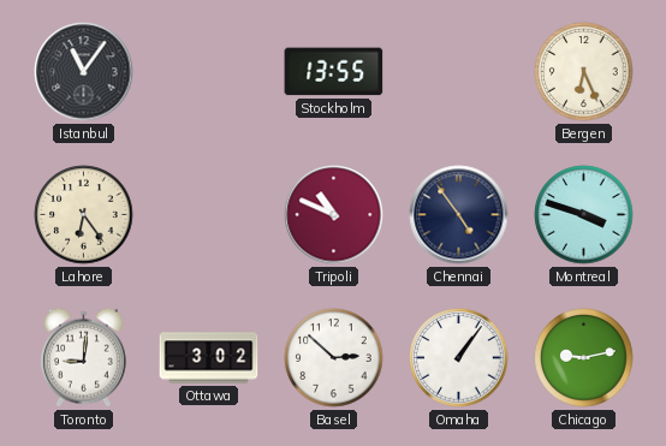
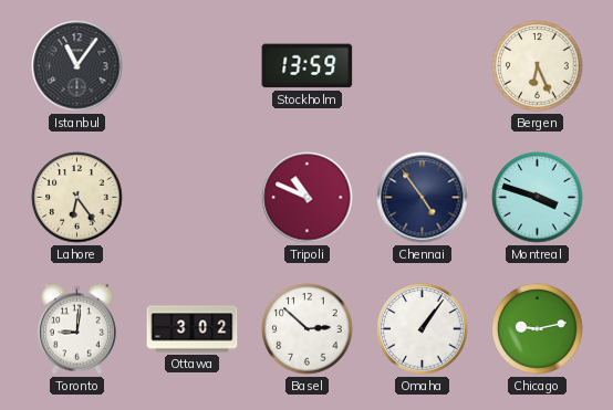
Stockholm: 13:55 -> 13:59
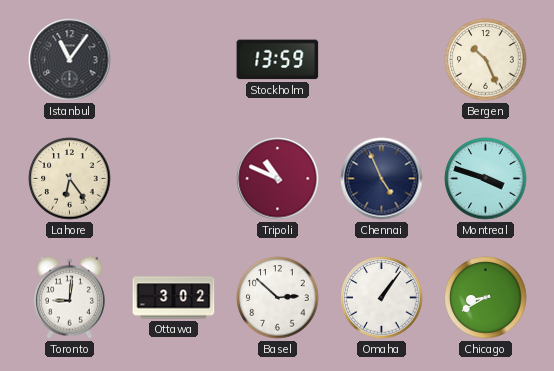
Bergen: 6:26 -> 10:26
Chennai: 4:54 -> 4:56
Chicago: 9:13 -> 8:40
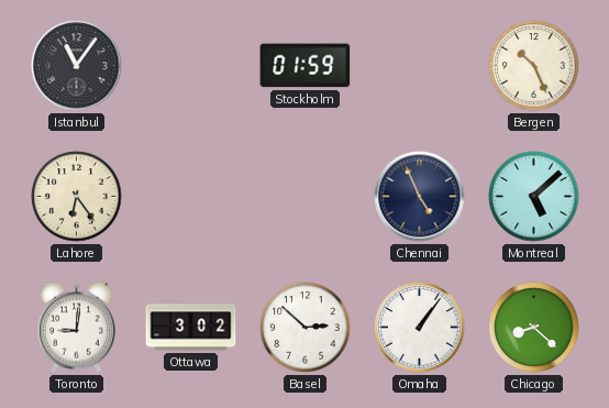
Stockholm: 13:59 -> 01:59
Tripoli: 10:49 -> none
Montreal: 3:48 -> 5:08
Chicago: 8:40 -> 8:22
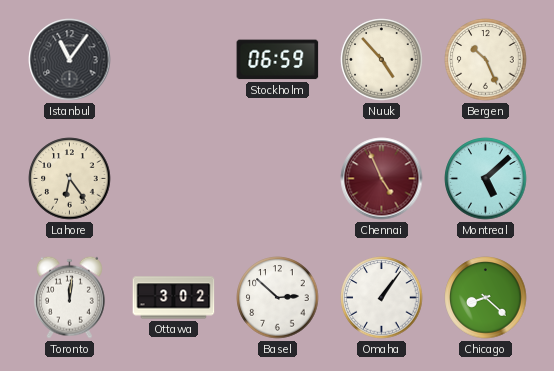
Stockholm: 01:59 -> 06:59
Nuuk: none -> 4:53
Chennai dial: navy -> burgundy
Toronto: 9:01 -> 12:01
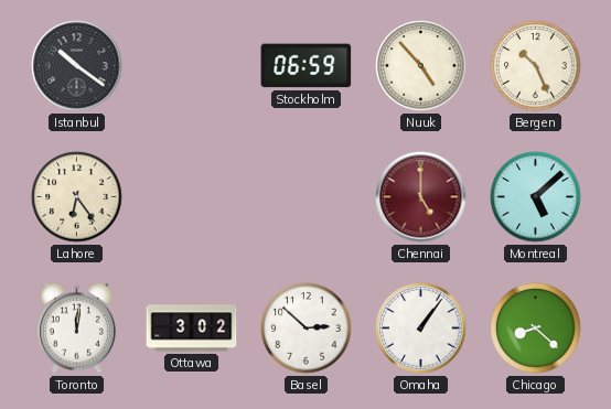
Istanbul: 11:06 -> 10:21
Chennai: 4:56 -> 5:00
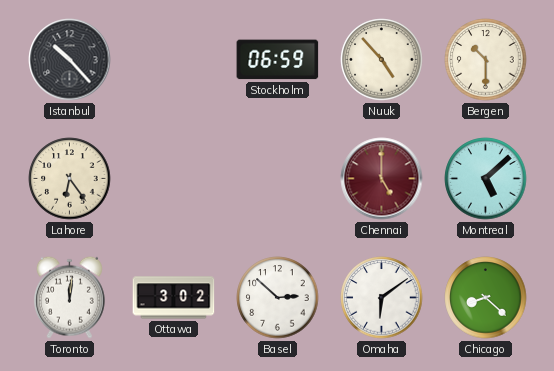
Istanbul: 10:21 -> 10:23
Bergen: 10:26 -> 10:30
Omaha: 1:06 -> 6:09
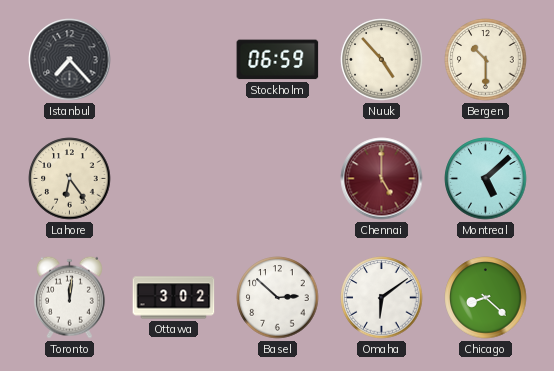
Istanbul: 10:23 -> 7:23
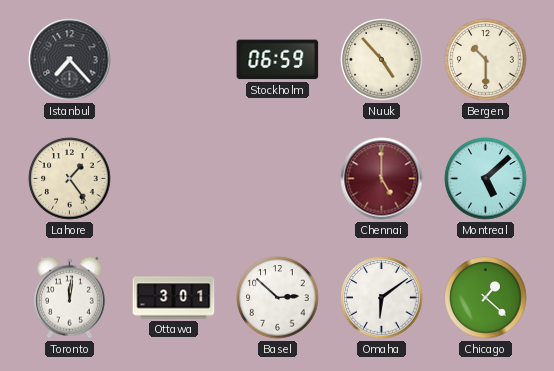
Lahore: 6:24 -> 1:24
Ottawa: 3:02 -> 3:01
Chicago: 8:22 -> 1:22
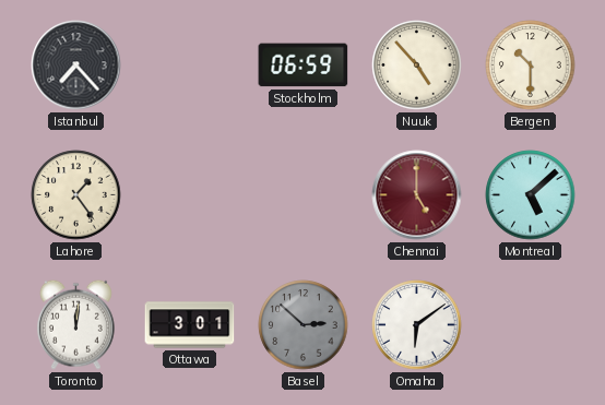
Basel dial: white -> grey
Chicago: 1:22 -> none
